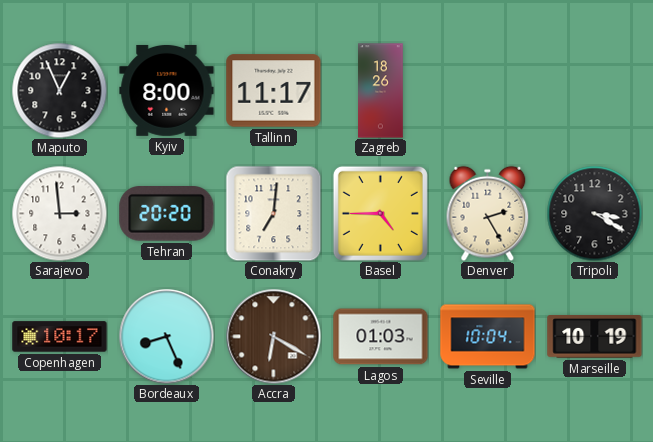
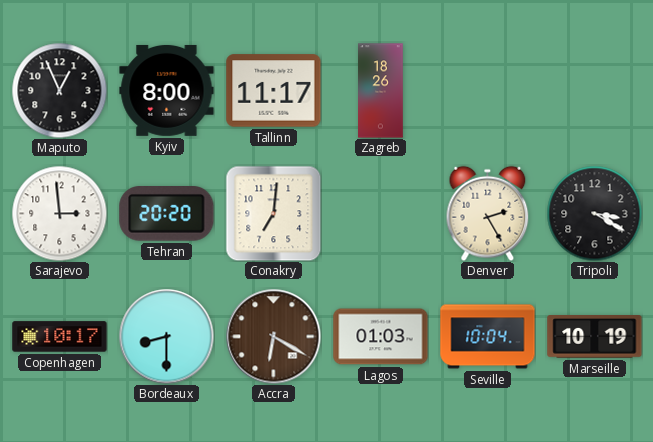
Basel: 4:45 -> none
Bordeaux: 8:26 -> 8:30
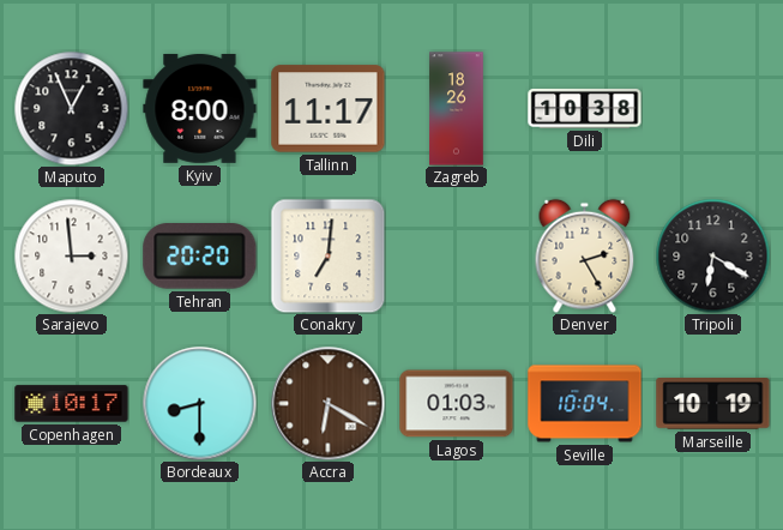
Dili: none -> 10:38
Tripoli: 3:20 -> 6:20
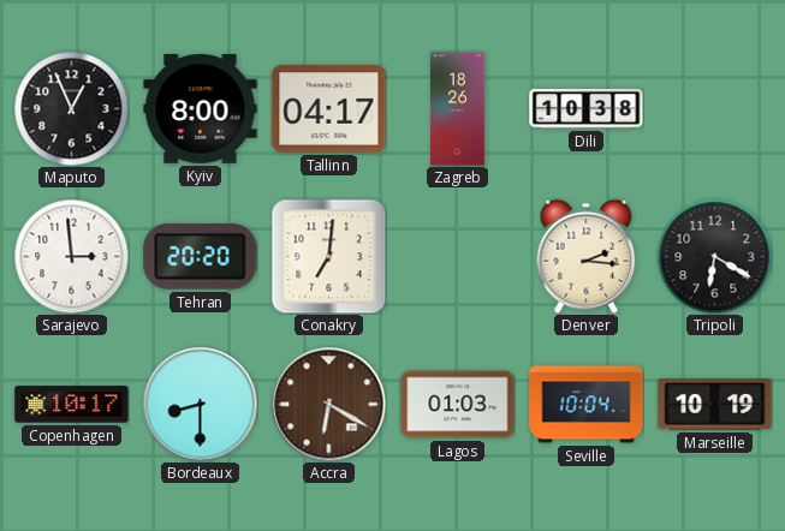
Tallinn: 11:17 -> 04:17
Denver: 2:25 -> 2:16
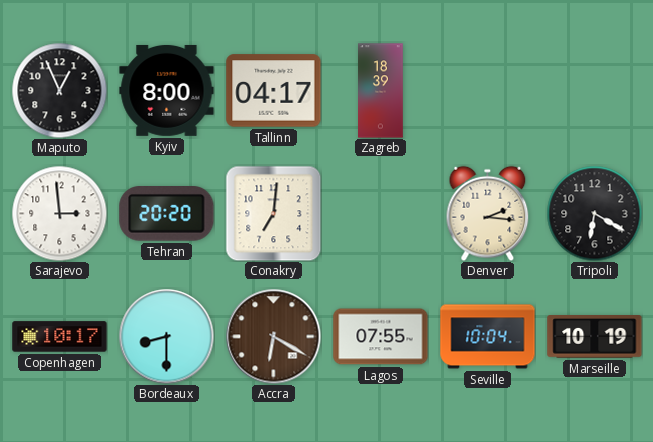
Zagreb: 18:26 -> 18:39
Dili: 10:38 -> none
Lagos: 01:03 -> 07:55
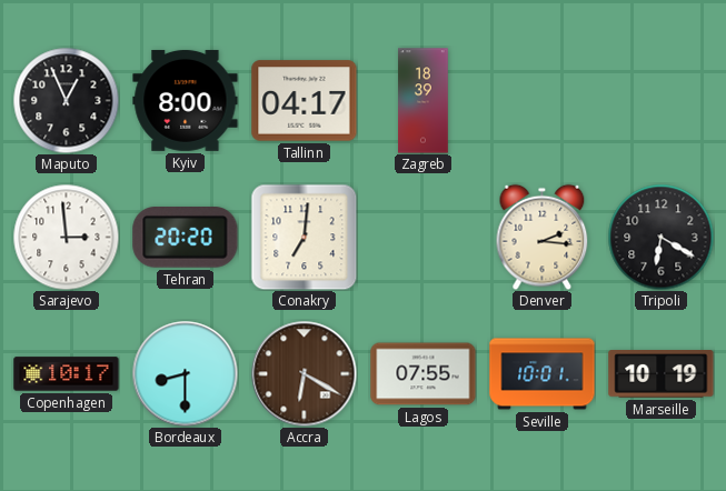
Seville: 10:04 -> 10:01
